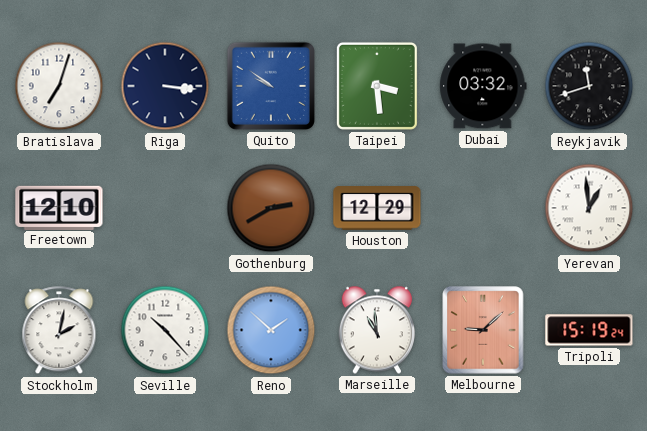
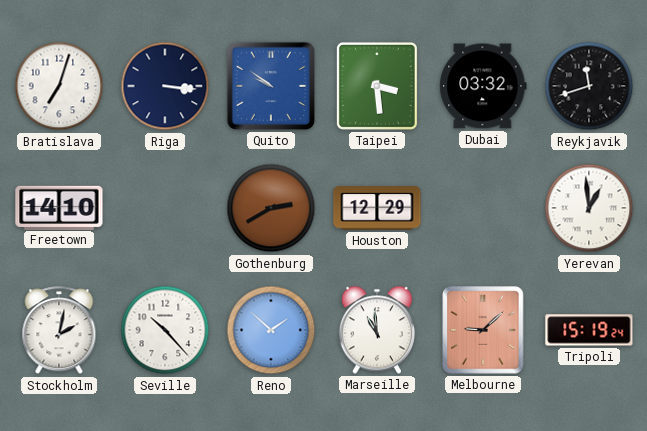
Freetown: 12:10 -> 14:10
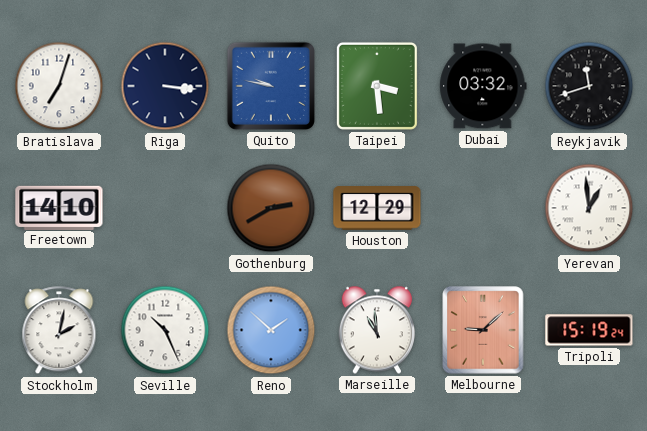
Quito: 9:51 -> 9:47
Seville: 10:23 -> 10:26
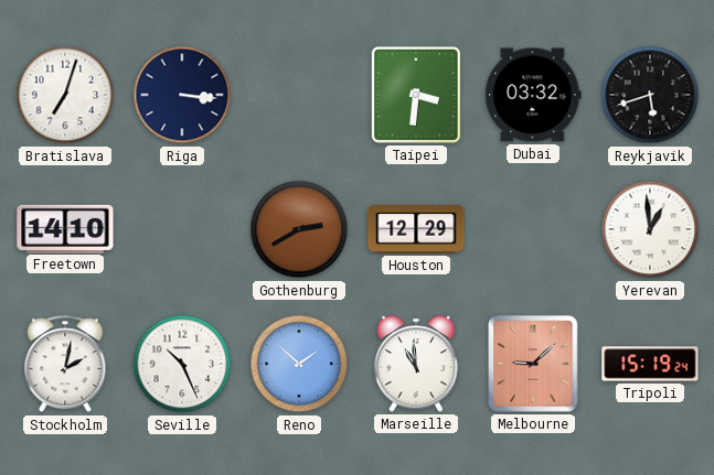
Quito: 9:47 -> none
Taipei: 3:29 -> 3:31
Reykjavik: 11:42 -> 5:42
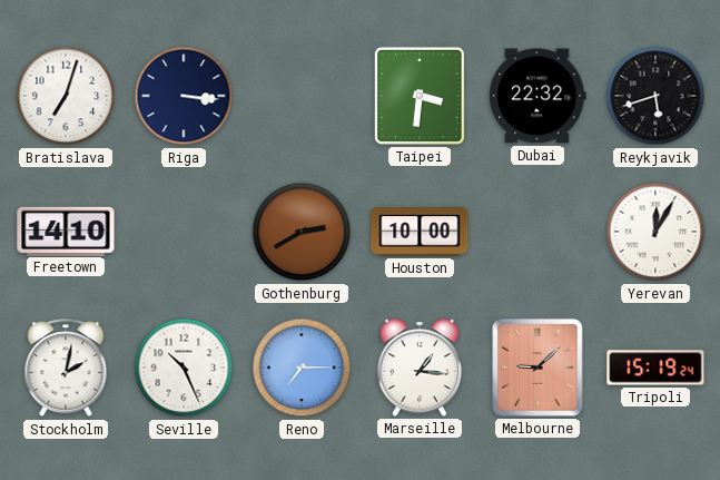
Dubai: 03:32 -> 22:32
Houston: 12:29 -> 10:00
Yerevan: 12:59 -> 12:05
Reno: 1:52 -> 7:15
Marseille: 10:59 -> 1:16
